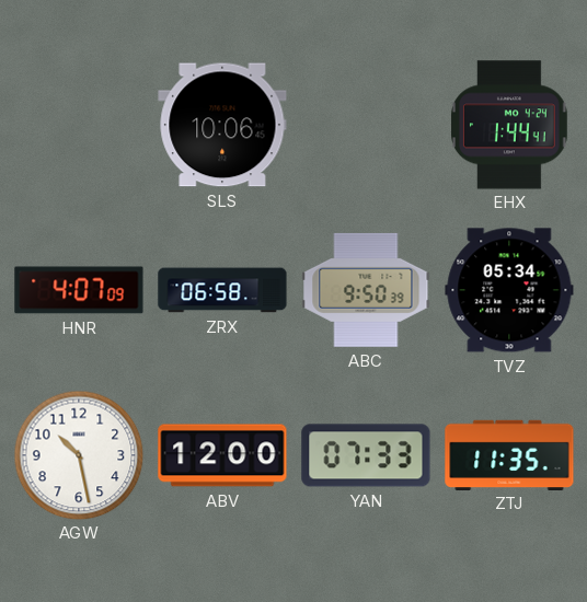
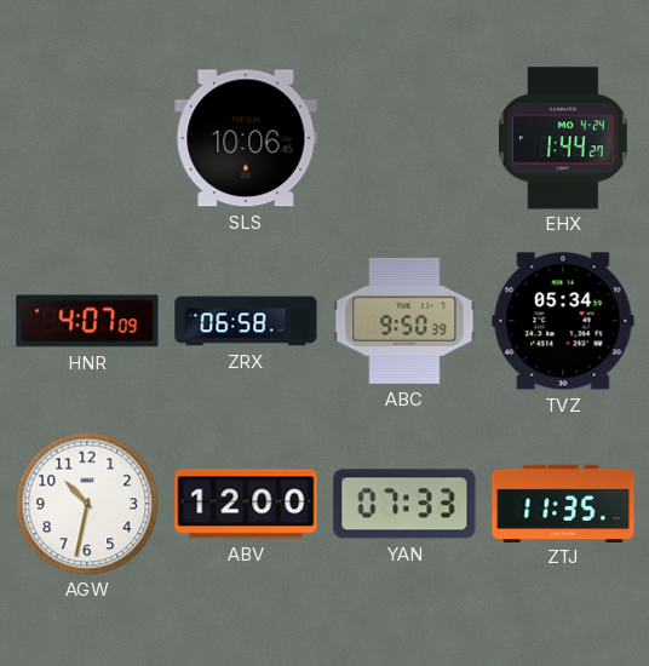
EHX: 1:44:41 -> 1:44:27
AGW: 10:28 -> 10:32
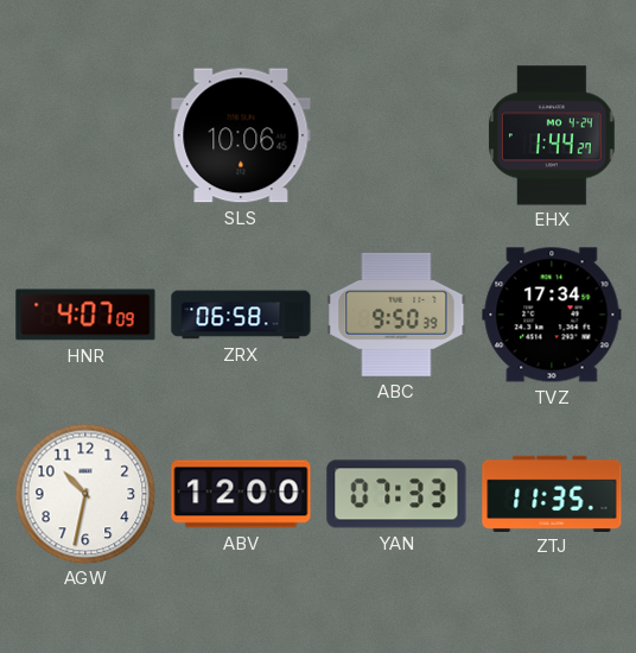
TVZ: 05:34 -> 17:34
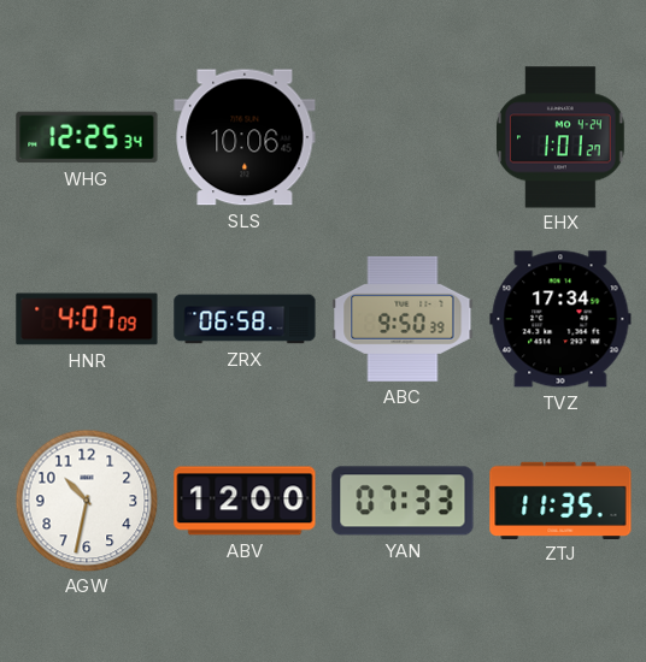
WHG: none -> 12:25
EHX: 1:44 -> 1:01
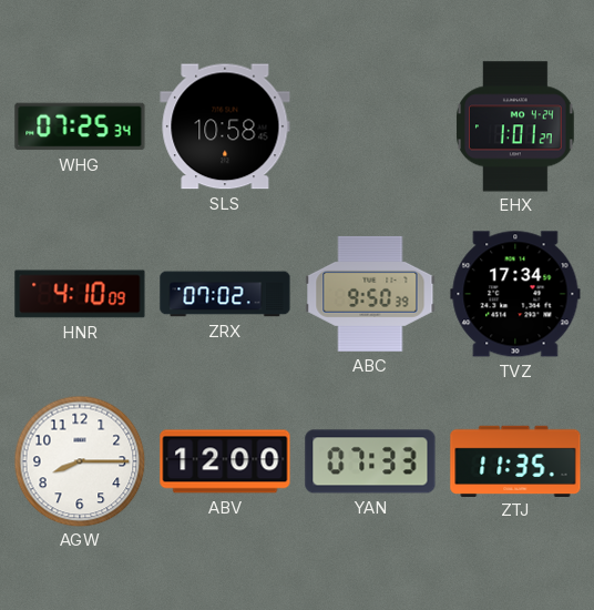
WHG: 12:25 -> 07:25
SLS: 10:06 -> 10:58
HNR: 4:07 -> 4:10
ZRX: 06:58 -> 07:02
AGW: 10:32 -> 8:15
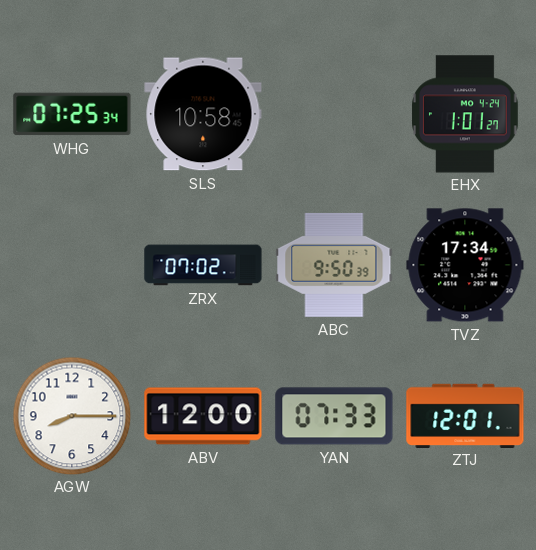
HNR: 4:10 -> none
ZTJ: 11:35 -> 12:01
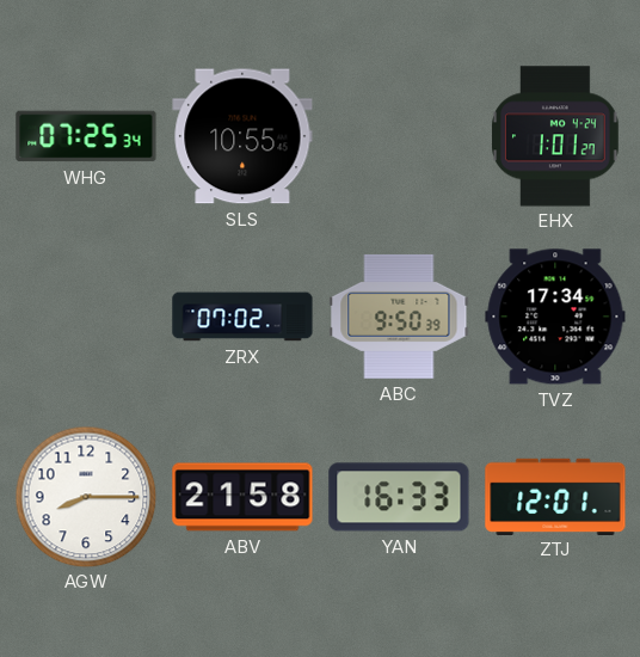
SLS: 10:58 -> 10:55
ABV: 12:00 -> 21:58
YAN: 07:33 -> 16:33
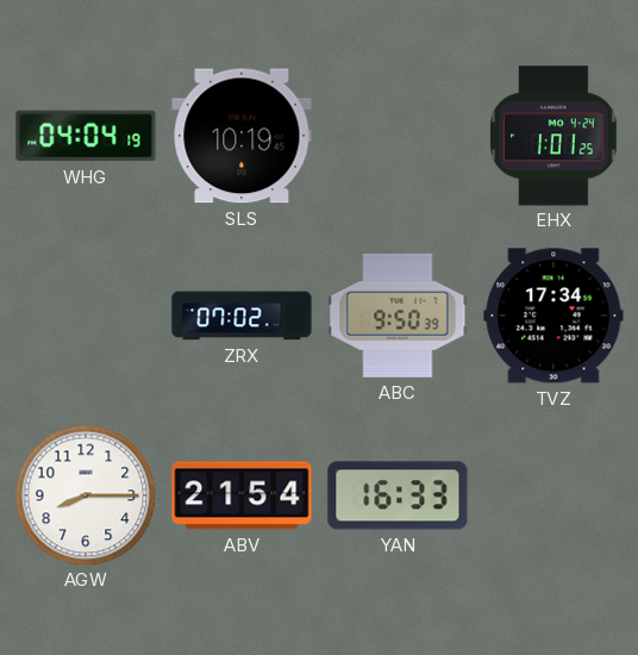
WHG: 07:25 -> 04:04
SLS: 10:55 -> 10:19
EHX: 1:01:27 -> 1:01:25
ABV: 21:58 -> 21:54
ZTJ: 12:01 -> none
